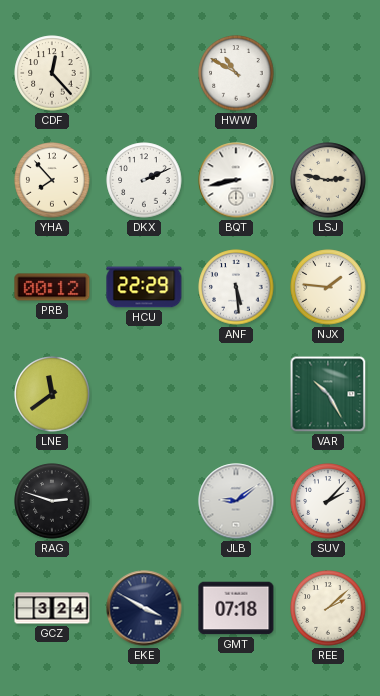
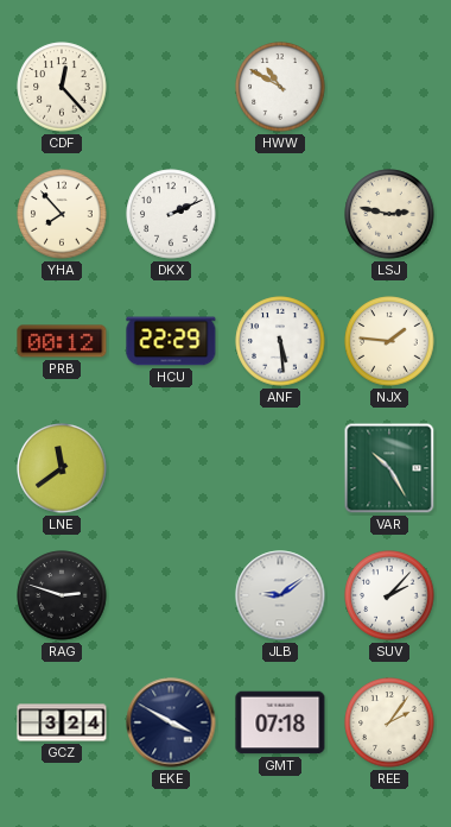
BQT: 8:43 -> none
REE: 2:08 -> 2:06
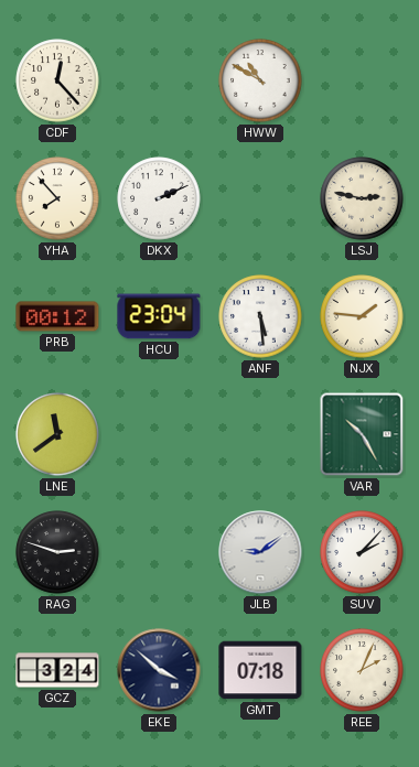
HCU: 22:29 -> 23:04
EKE: 3:50 -> 3:52
REE: 2:06 -> 2:04
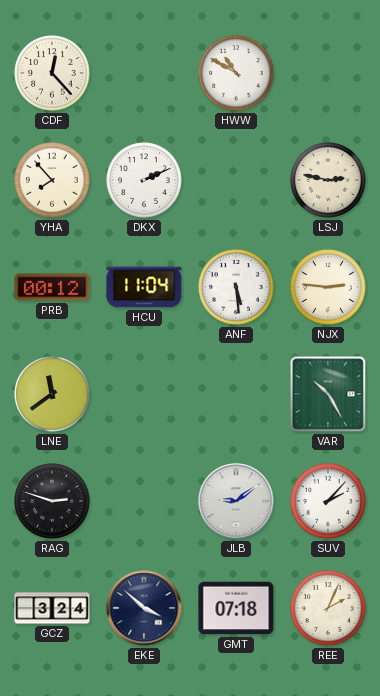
HCU: 23:04 -> 11:04
NJX: 1:46 -> 2:46
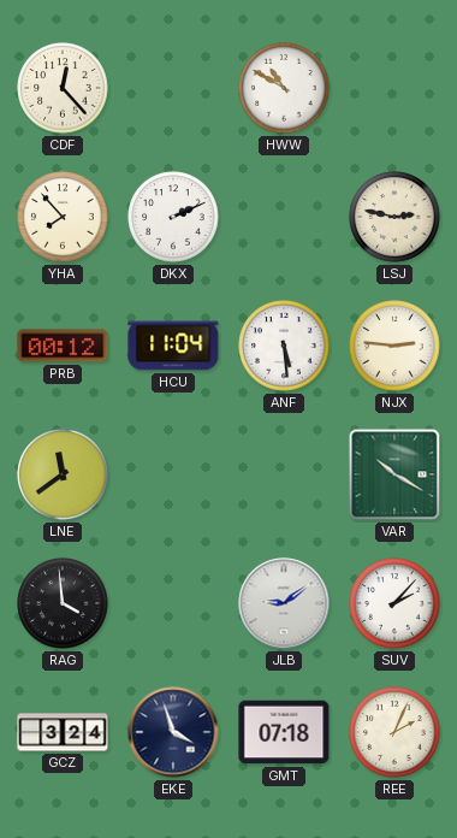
VAR: 10:25 -> 10:20
RAG: 2:48 -> 3:59
EKE: 3:52 -> 3:57
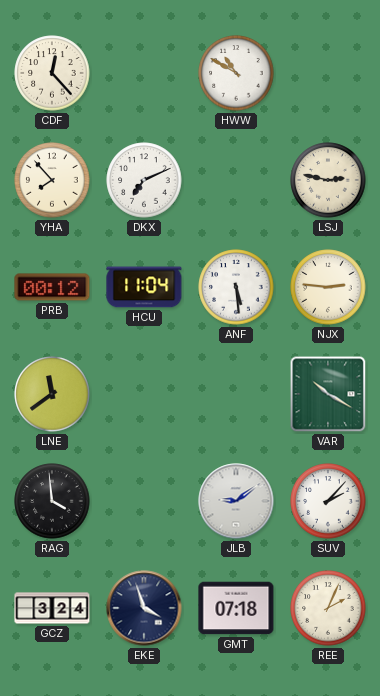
DKX: 2:11 -> 7:11
